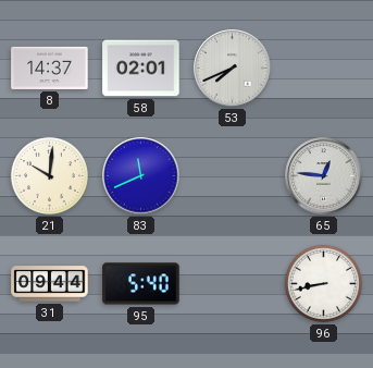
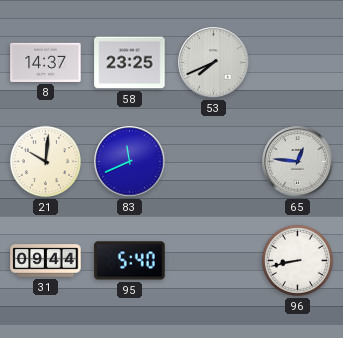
58: 02:01 -> 23:25
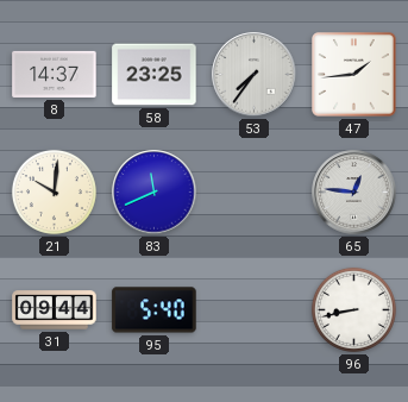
53: 7:41 -> 7:36
47: none -> 1:44
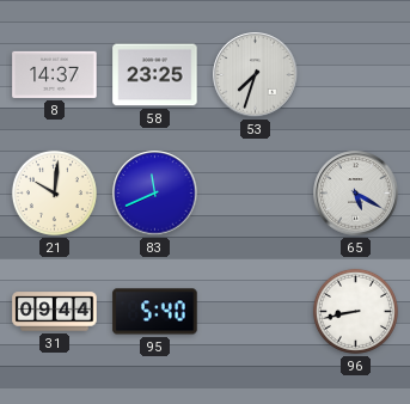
53: 7:36 -> 7:33
47: 1:44 -> none
65: 12:46 -> 5:20
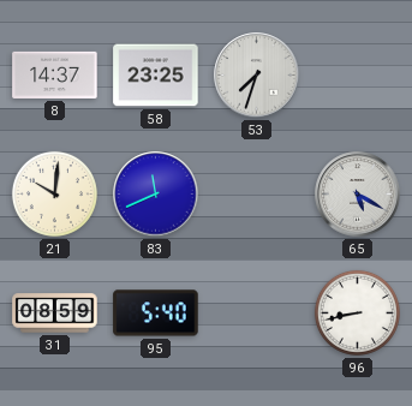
31: 09:44 -> 08:59
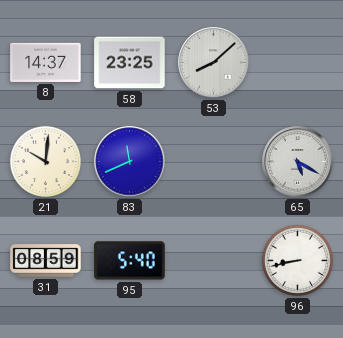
53: 7:33 -> 8:08
